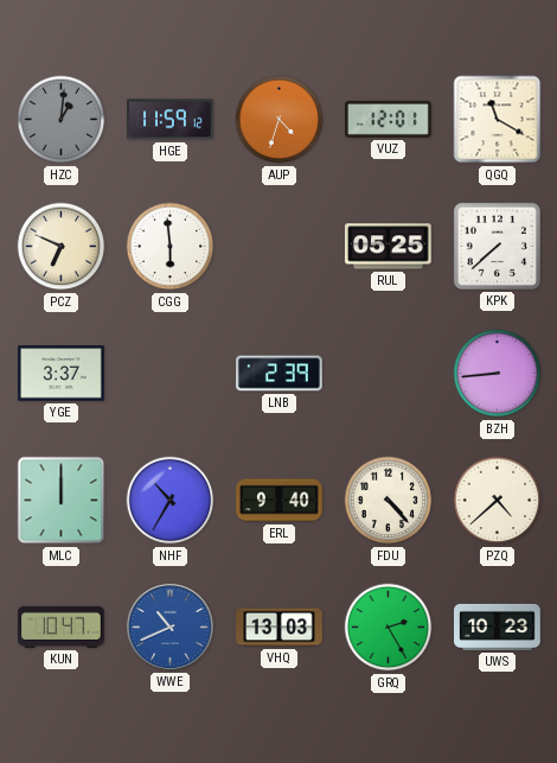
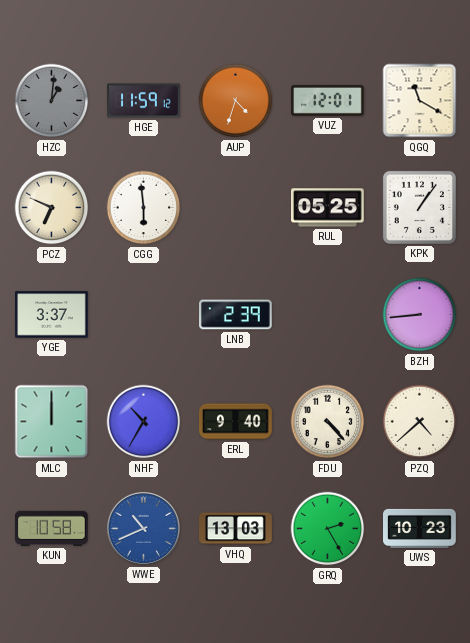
KPK: 7:38 -> 1:06
KUN: 10:47 -> 10:58
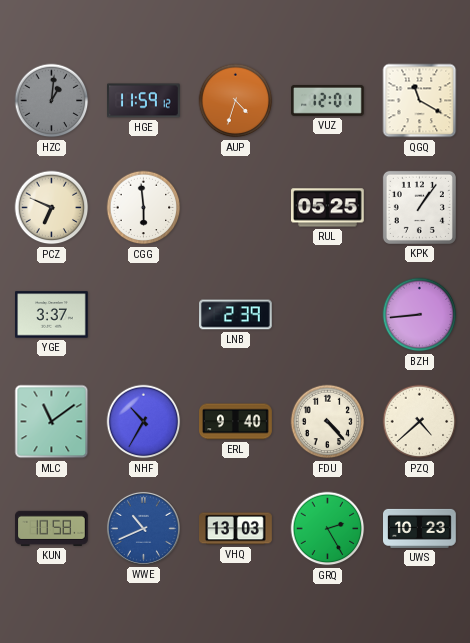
MLC: 12:00 -> 11:09
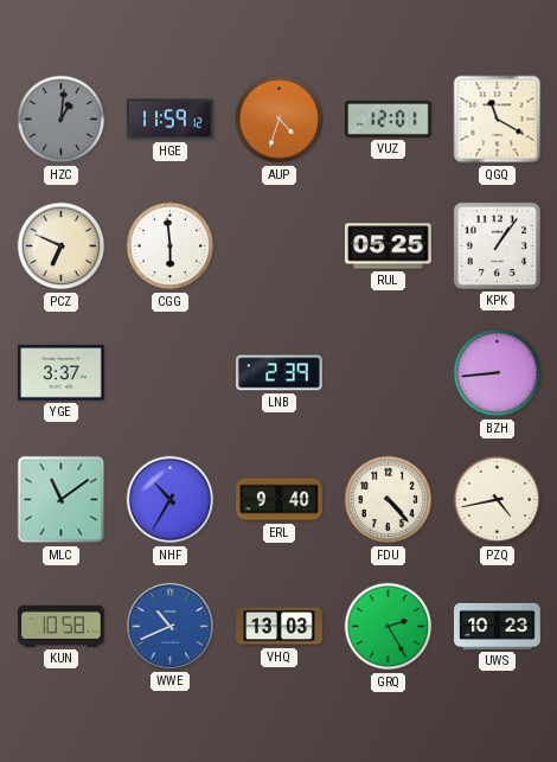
PZQ: 4:38 -> 4:43
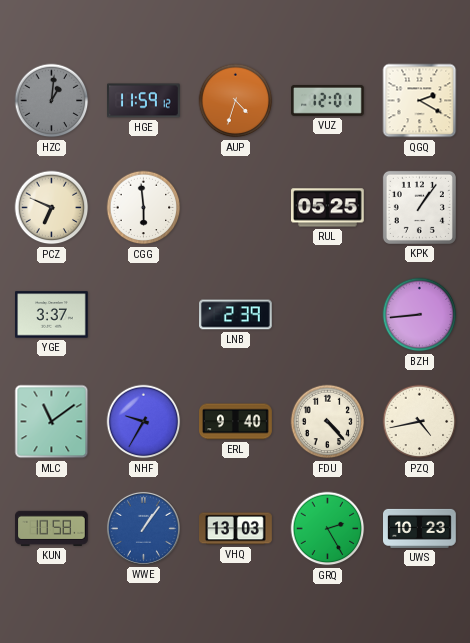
QGQ: 11:20 -> 2:20
NHF: 10:35 -> 9:35
WWE: 10:41 -> 1:06
